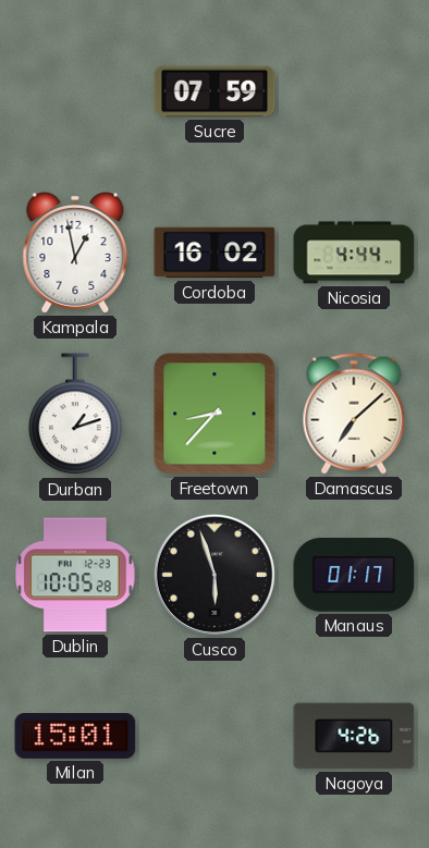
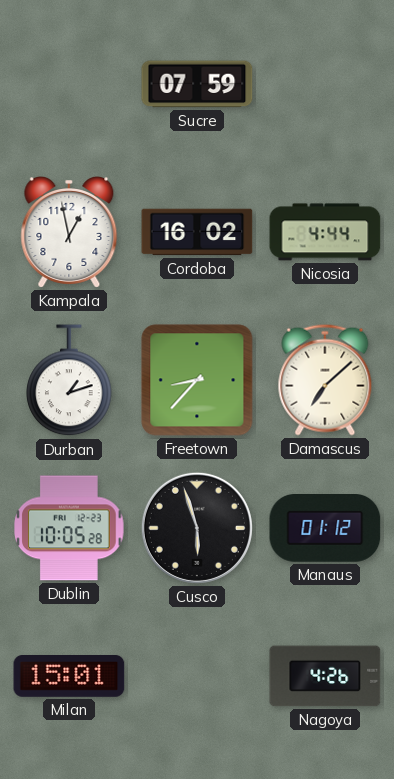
Manaus: 01:17 -> 01:12
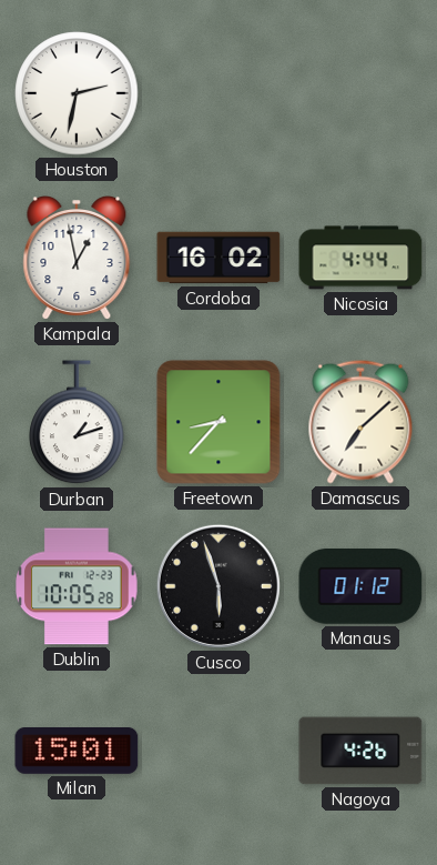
Houston: none -> 2:32
Sucre: 07:59 -> none
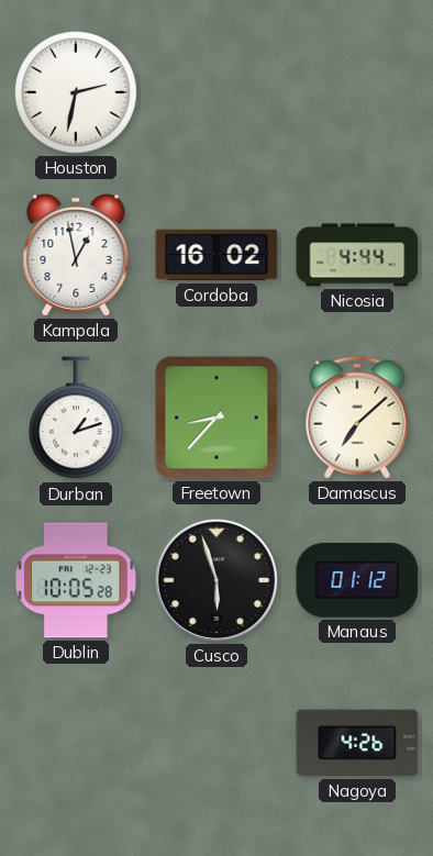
Milan: 15:01 -> none
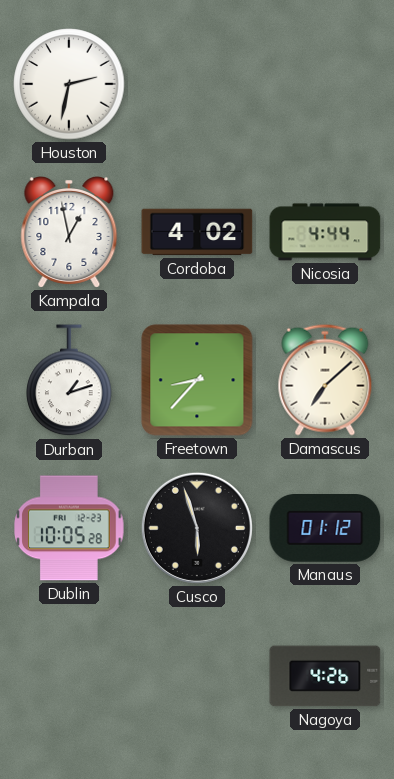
Cordoba: 16:02 -> 4:02
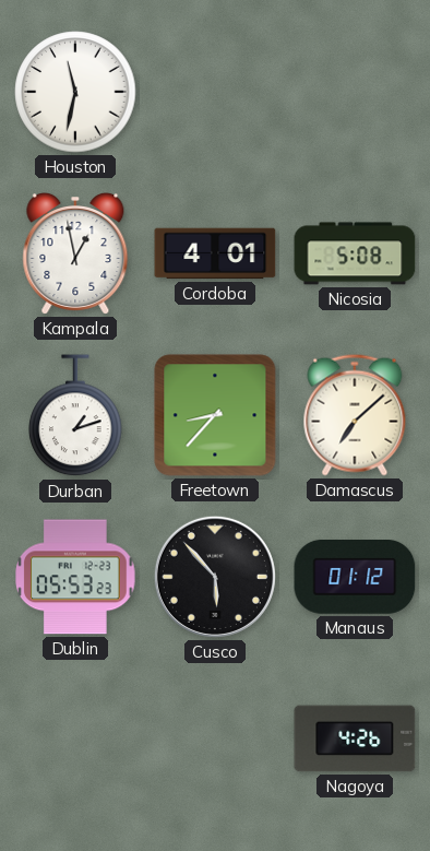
Houston: 2:32 -> 11:32
Cordoba: 4:02 -> 4:01
Nicosia: 4:44 -> 5:08
Dublin: 10:05 -> 05:53
Cusco: 5:57 -> 5:53
